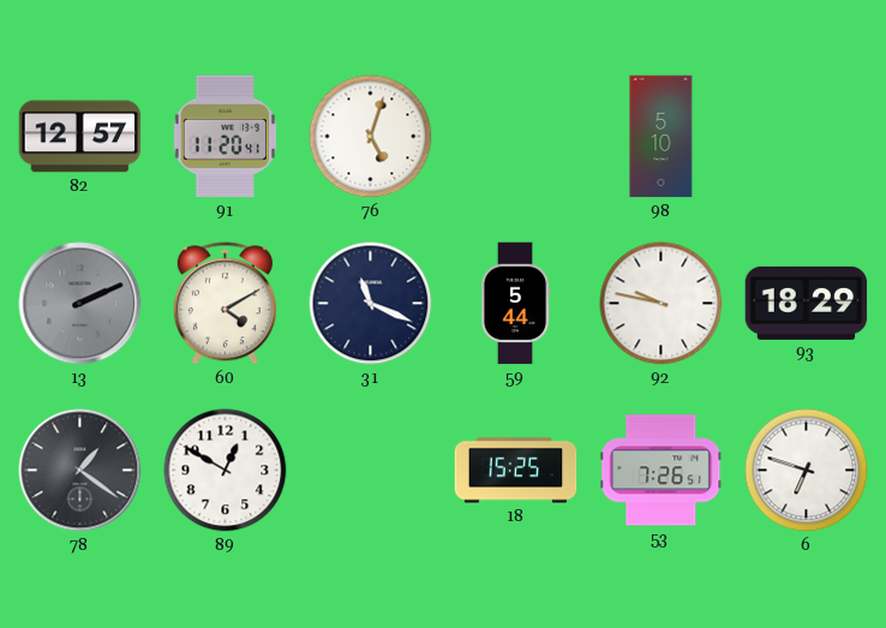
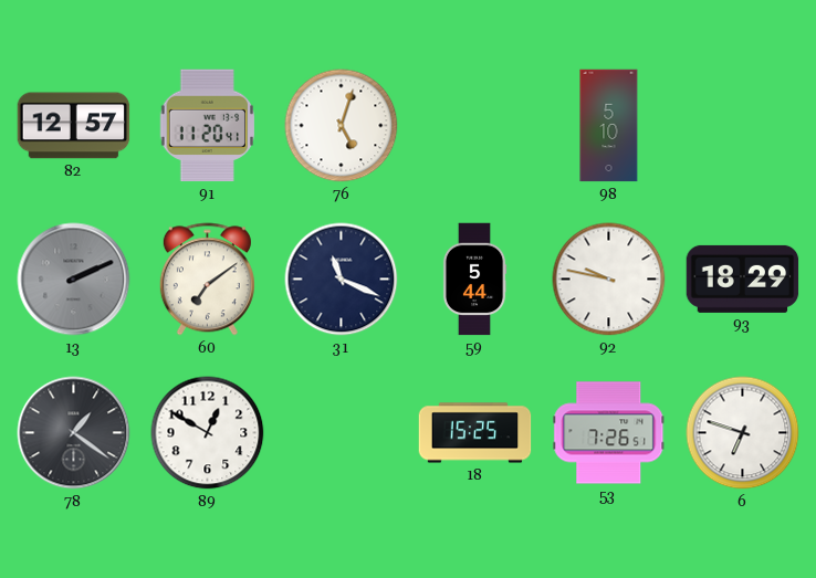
60: 4:10 -> 7:09
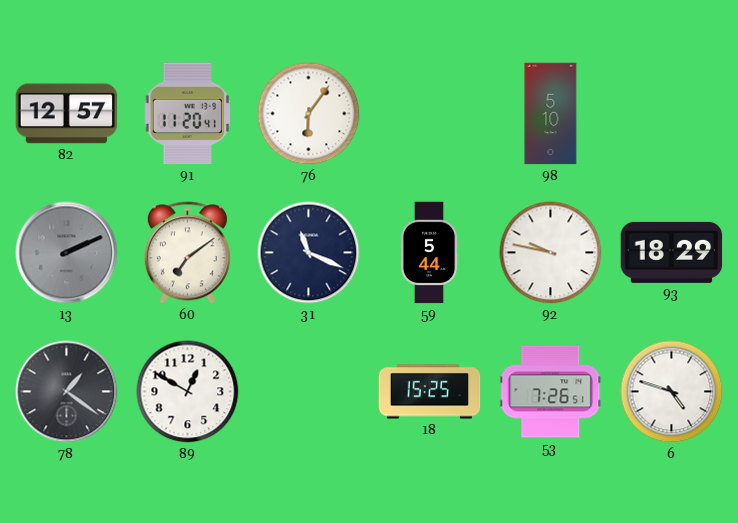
76: 5:03 -> 6:06
6: 6:48 -> 4:48
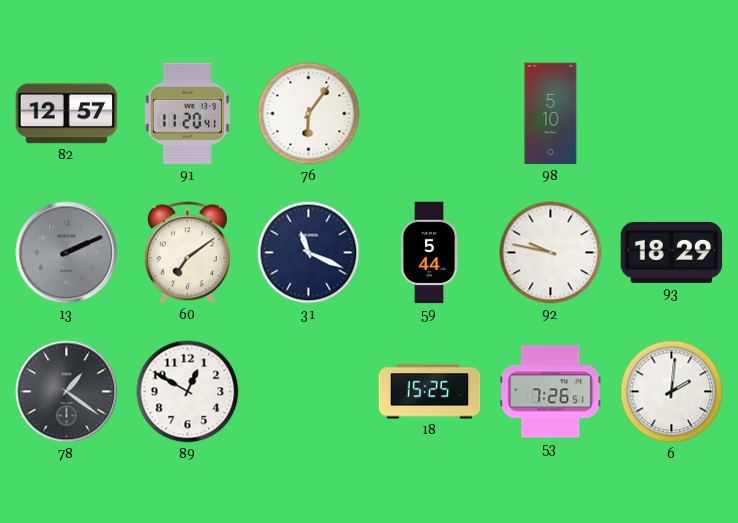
6: 4:48 -> 2:01
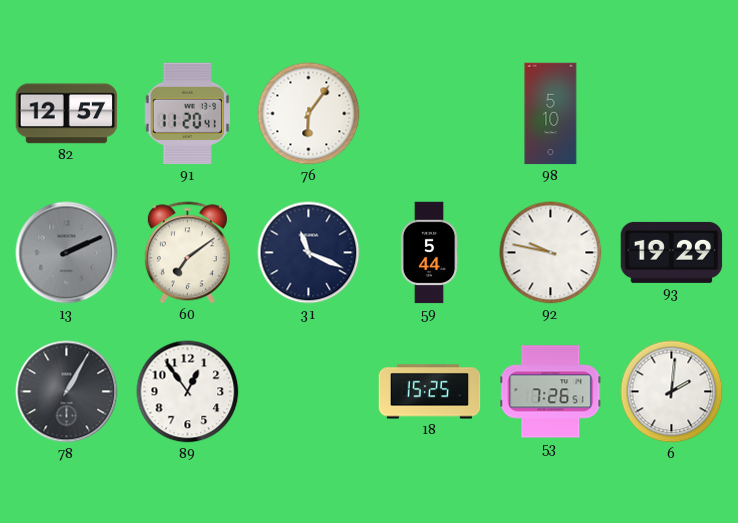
93: 18:29 -> 19:29
78: 1:21 -> 1:05
89: 12:50 -> 12:54
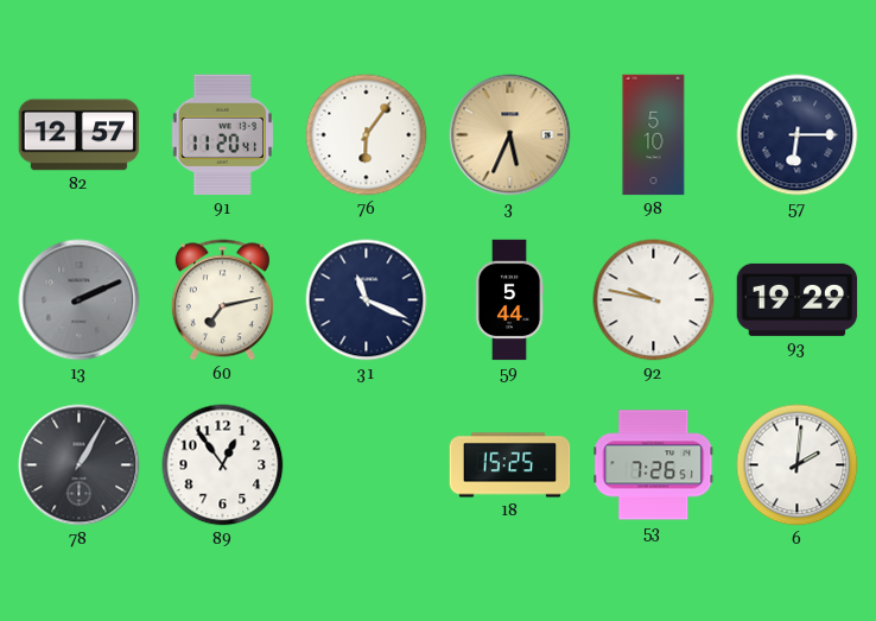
3: none -> 5:34
57: none -> 6:15
60: 7:09 -> 7:13
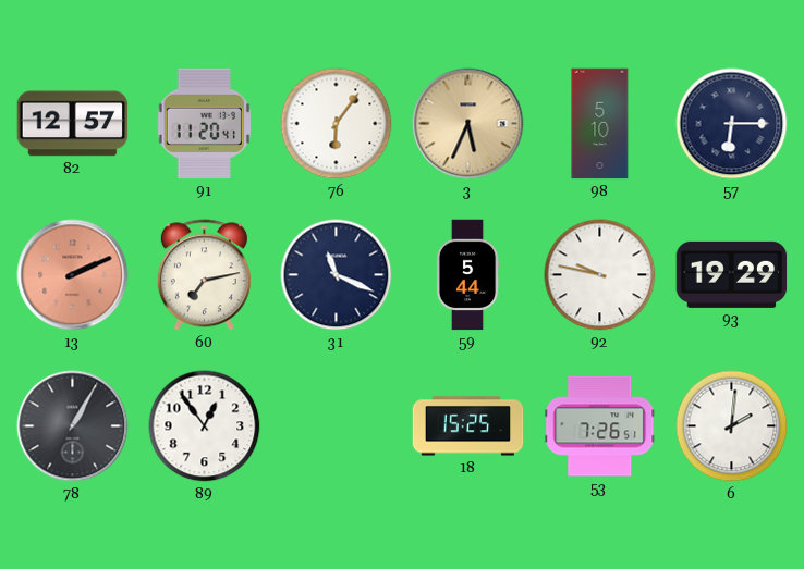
13 dial: grey -> salmon
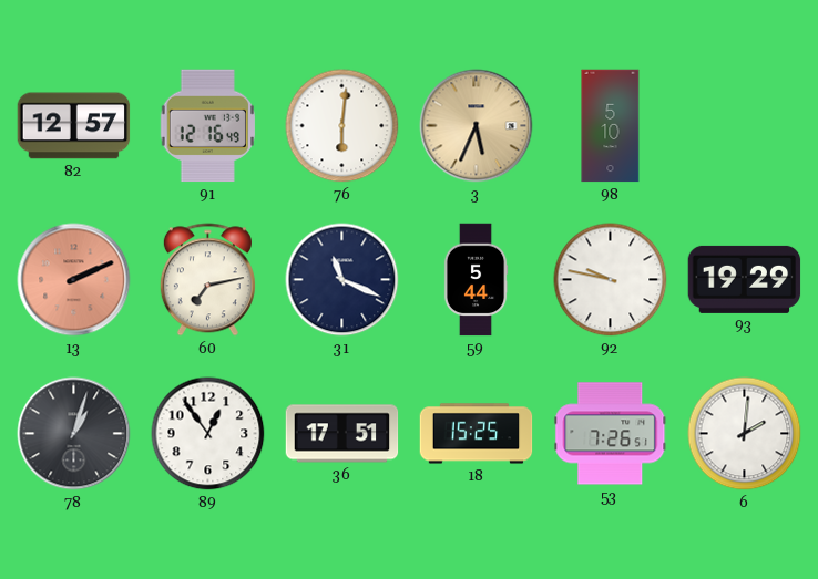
91: 11:20 -> 12:16
76: 6:06 -> 6:01
57: 6:15 -> none
78: 1:05 -> 1:03
36: none -> 17:51
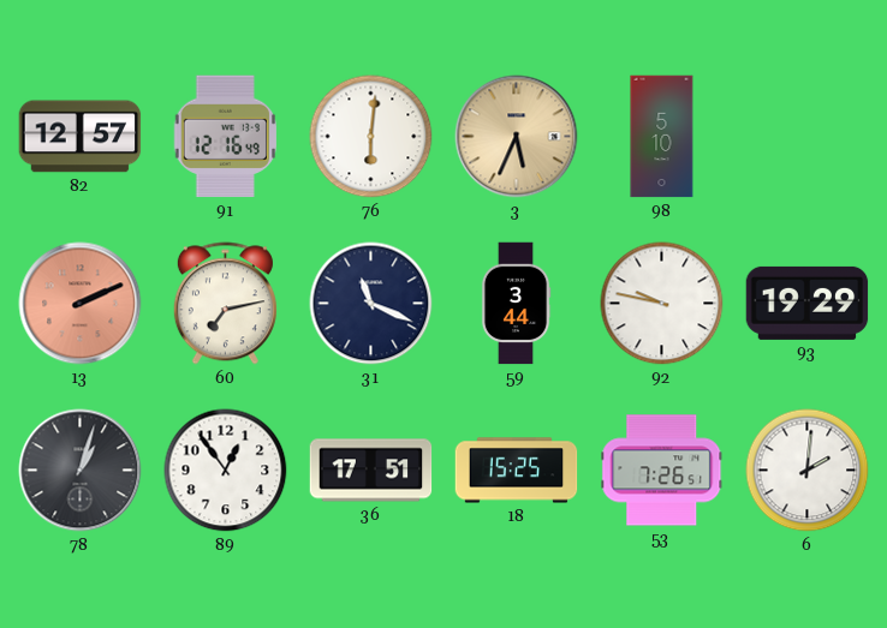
59: 5:44 -> 3:44
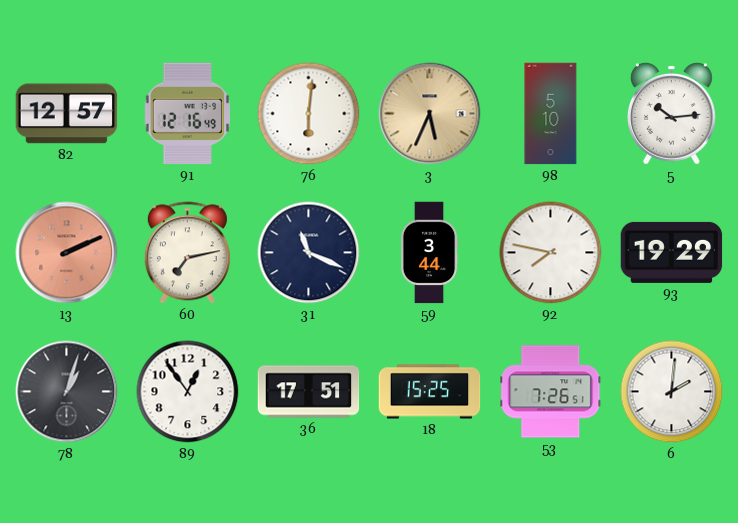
5: none -> 10:14
92: 9:47 -> 7:47
